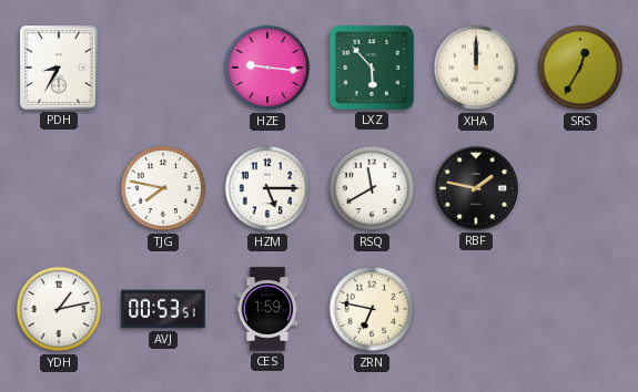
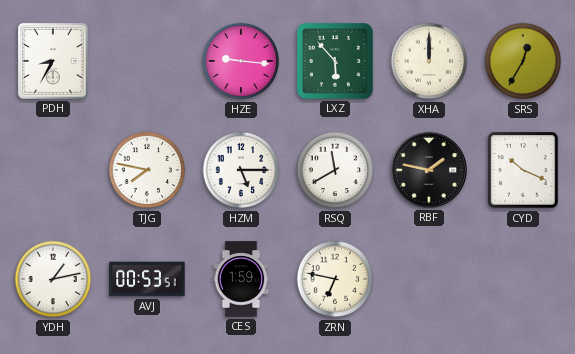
CYD: none -> 10:19
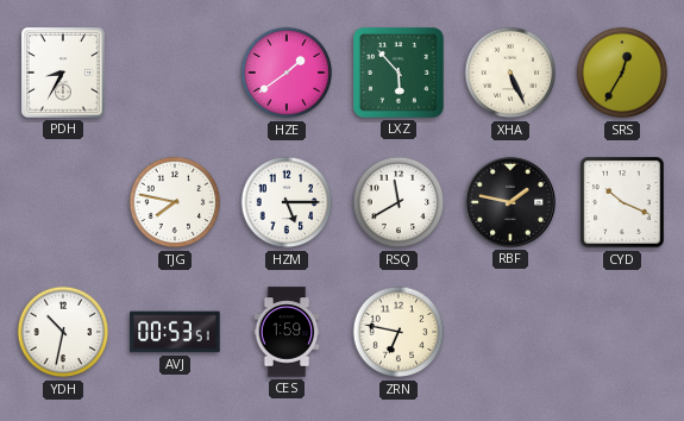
HZE: 9:16 -> 1:39
XHA: 12:00 -> 5:26
YDH: 1:13 -> 10:32
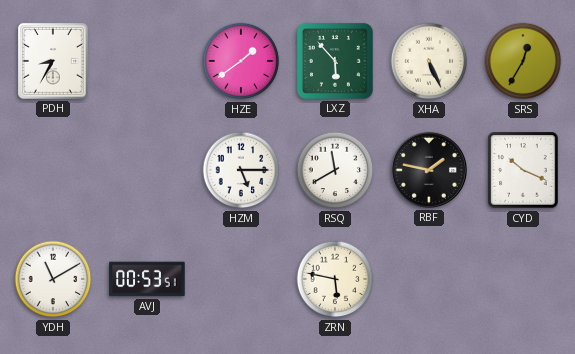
TJG: 7:47 -> none
YDH: 10:32 -> 11:10
CES: 1:59 -> none
ZRN: 6:47 -> 5:47
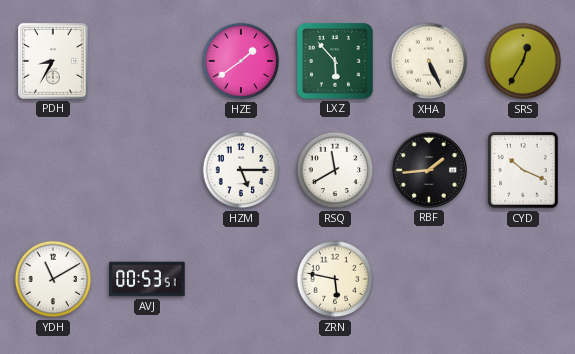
RBF: 1:47 -> 1:44
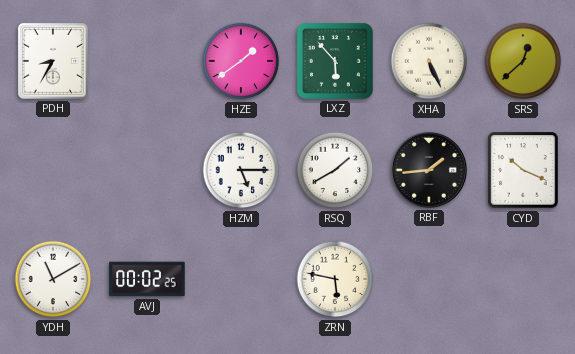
SRS: 12:35 -> 12:38
RSQ: 11:40 -> 1:40
AVJ: 00:53 -> 00:02
